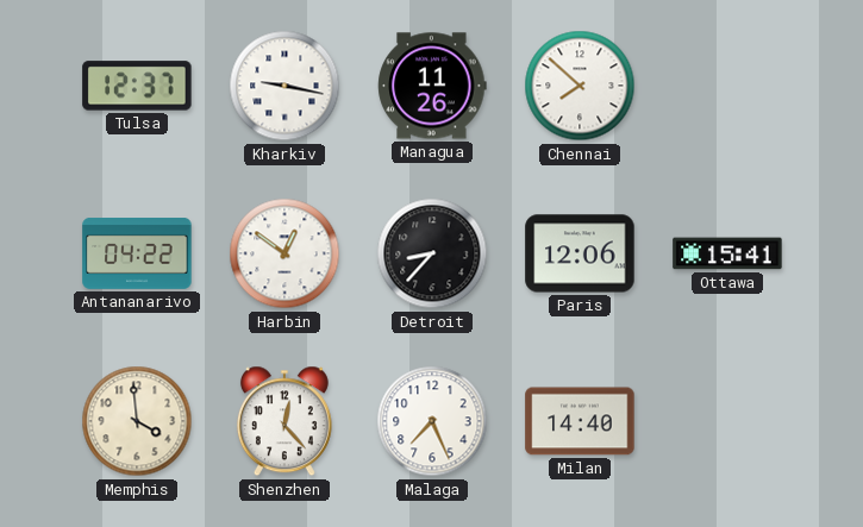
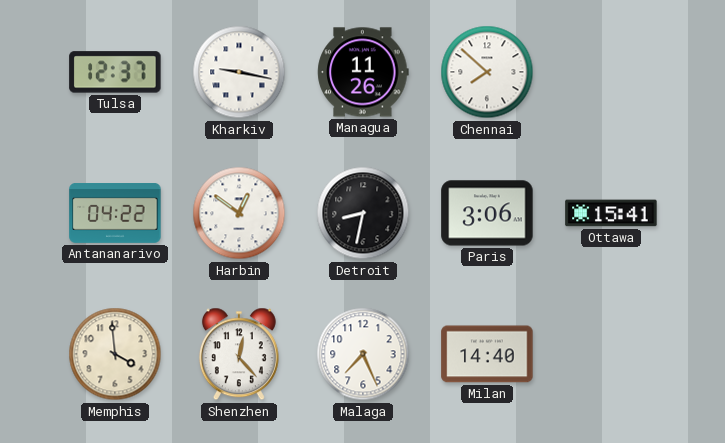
Detroit: 8:37 -> 8:32
Paris: 12:06 -> 3:06
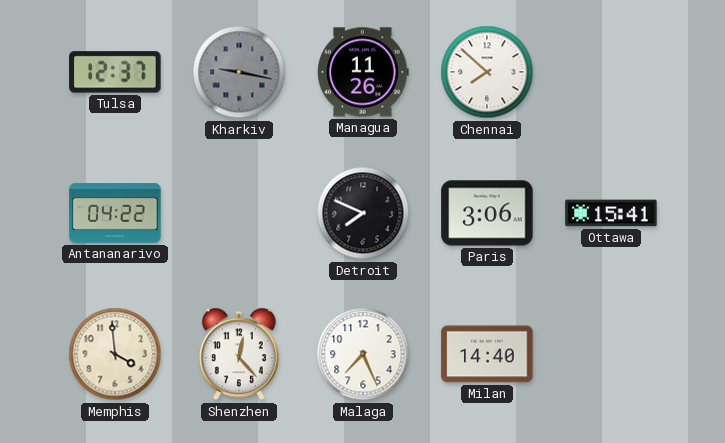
Kharkiv dial: white -> grey
Harbin: 12:51 -> none
Detroit: 8:32 -> 7:49
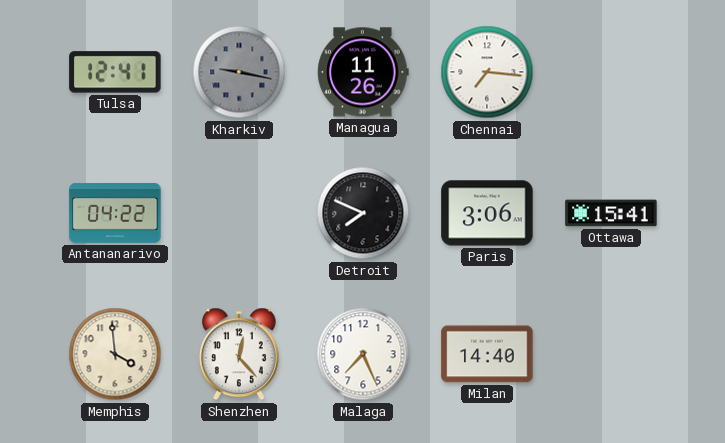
Tulsa: 12:37 -> 12:41
Chennai: 7:52 -> 7:16
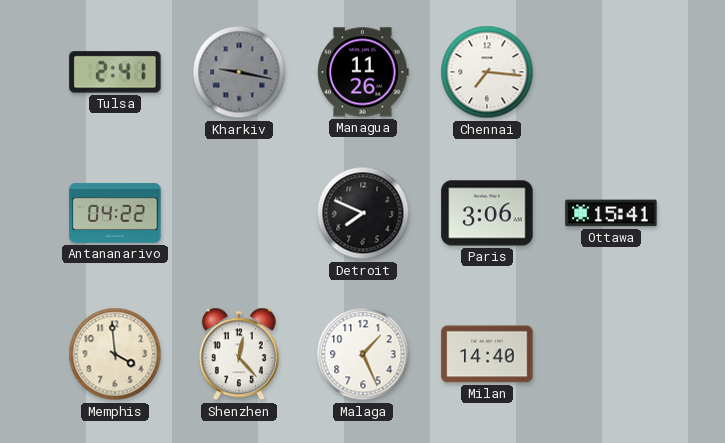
Tulsa: 12:41 -> 2:41
Malaga: 7:26 -> 1:26
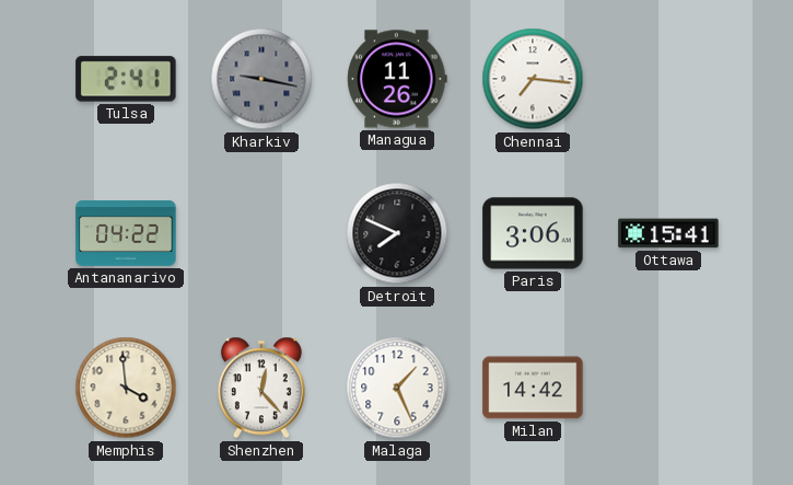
Milan: 14:40 -> 14:42
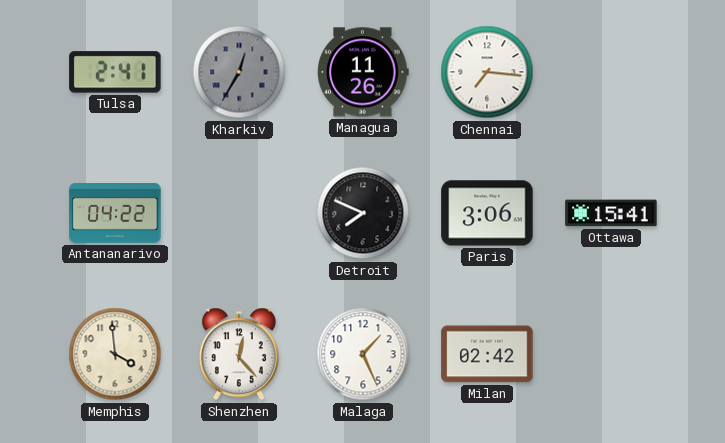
Kharkiv: 9:17 -> 12:35
Milan: 14:42 -> 02:42
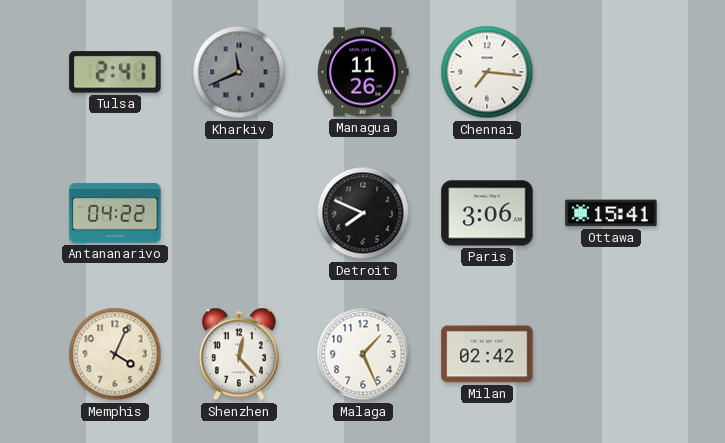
Kharkiv: 12:35 -> 11:41
Memphis: 3:59 -> 4:04
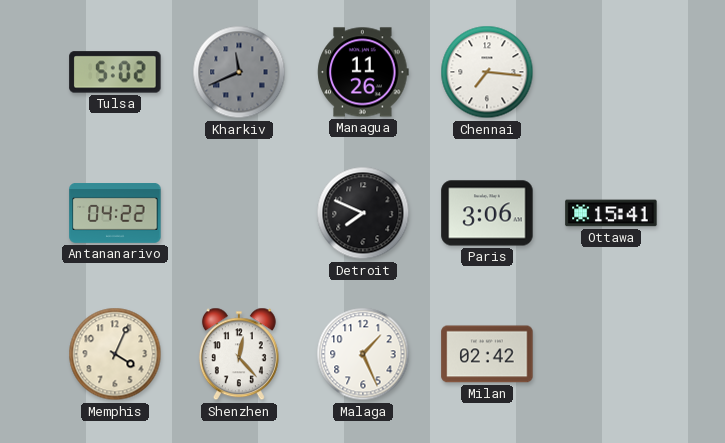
Tulsa: 2:41 -> 5:02
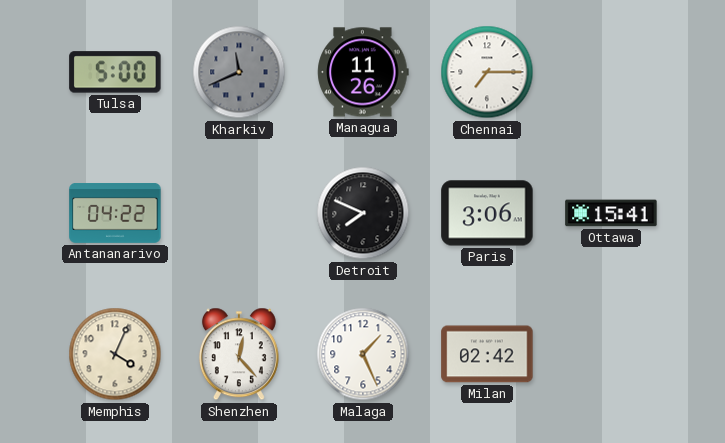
Tulsa: 5:02 -> 5:00
Chennai: 7:16 -> 7:15
